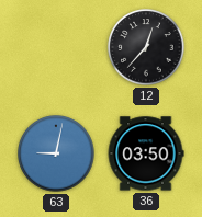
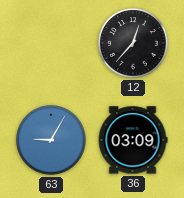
63: 9:02 -> 9:05
36: 03:50 -> 03:09
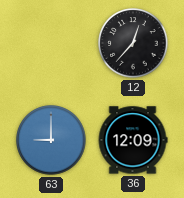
63: 9:05 -> 9:00
36: 03:09 -> 12:09
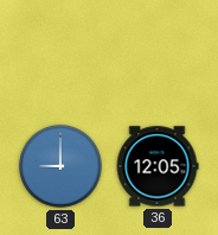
12: 12:37 -> none
36: 12:09 -> 12:05
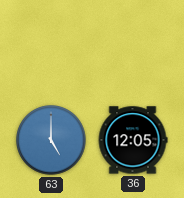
63: 9:00 -> 5:00
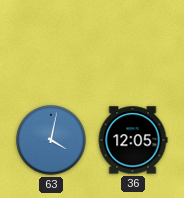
63: 5:00 -> 4:02
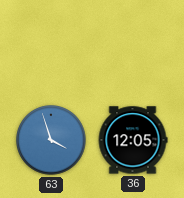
63: 4:02 -> 3:57
